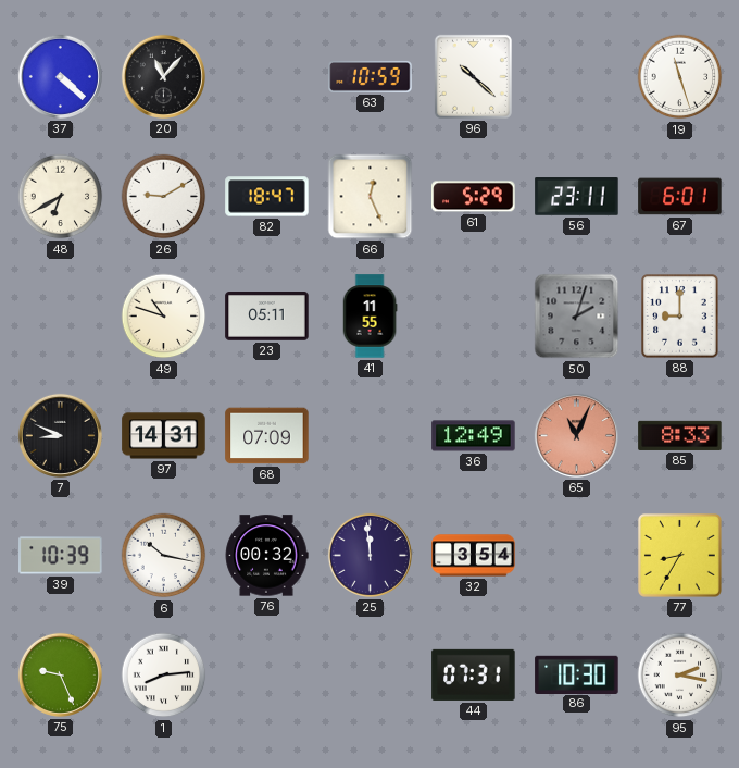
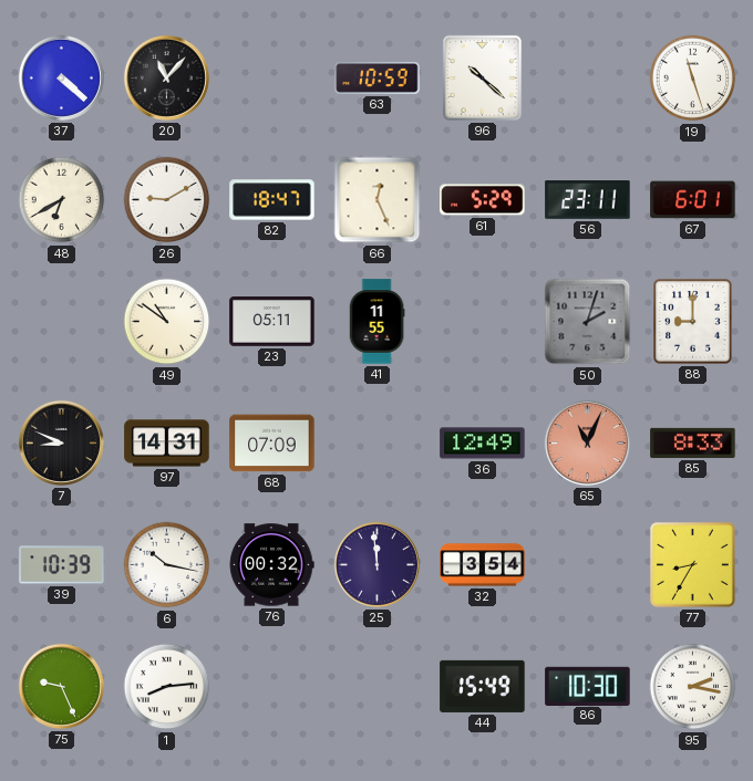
49: 10:48 -> 10:51
44: 07:31 -> 15:49
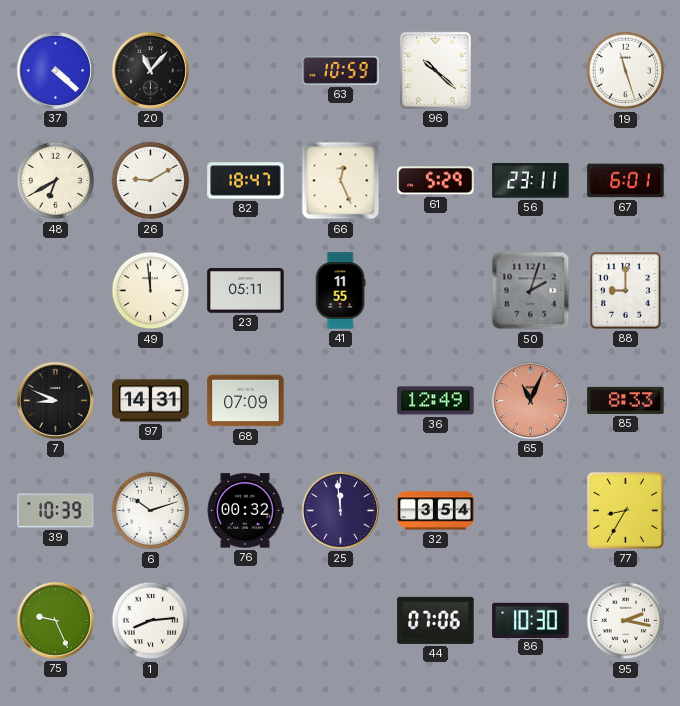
49: 10:51 -> 11:59
6: 10:17 -> 10:12
44: 15:49 -> 07:06
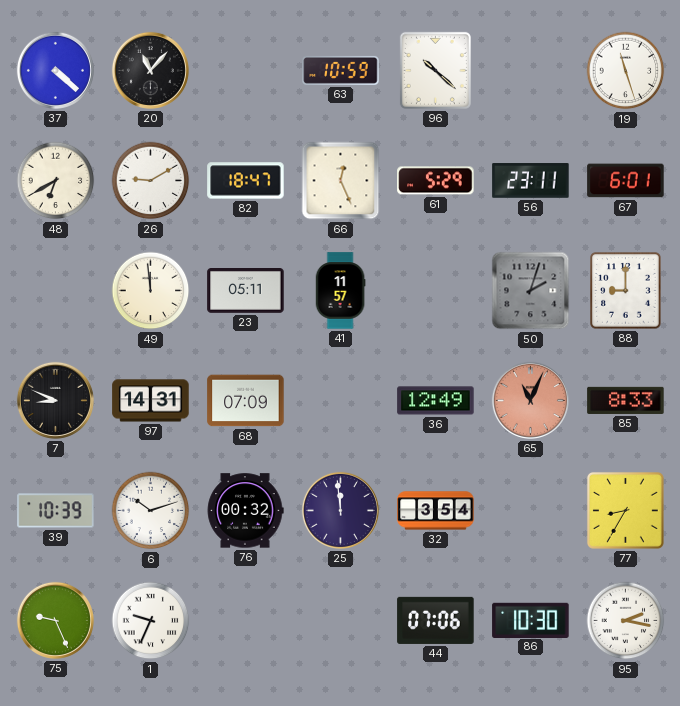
41: 11:55 -> 11:57
1: 8:14 -> 9:34
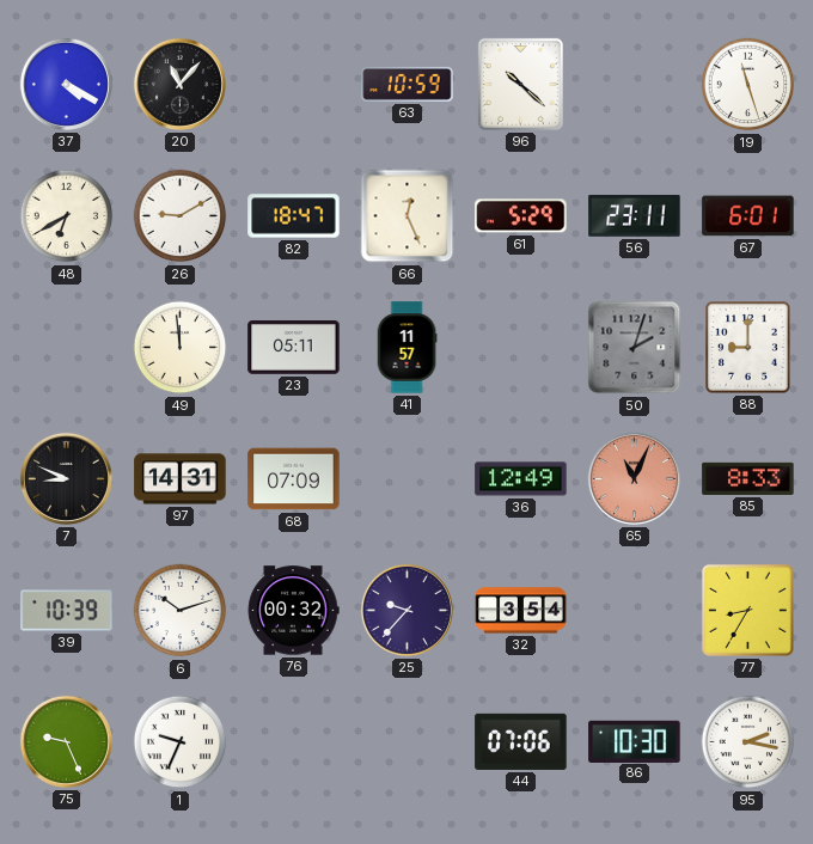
37: 4:22 -> 4:20
25: 11:59 -> 9:37
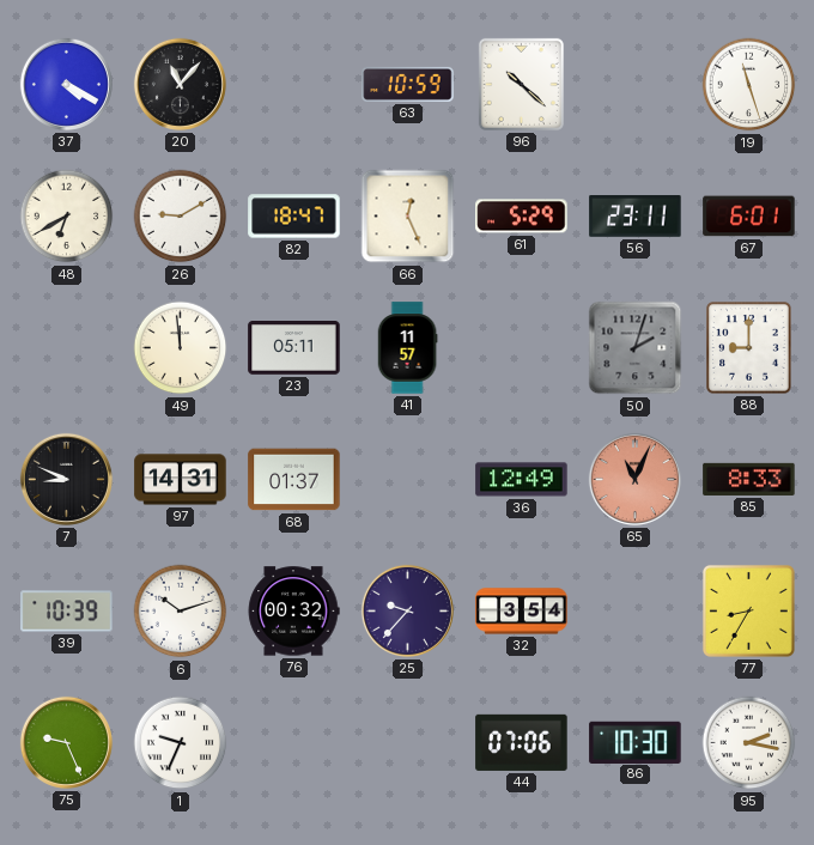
68: 07:09 -> 01:37
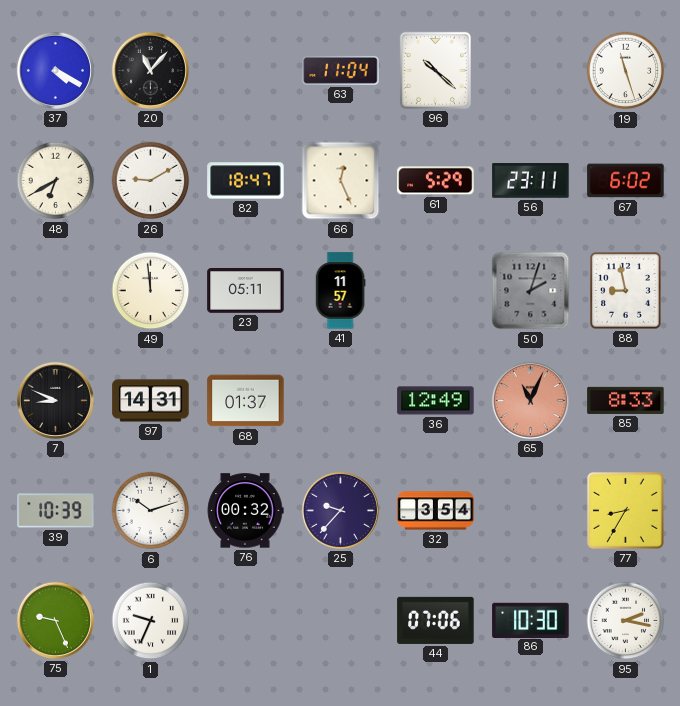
63: 10:59 -> 11:04
67: 6:01 -> 6:02
88: 9:00 -> 8:58
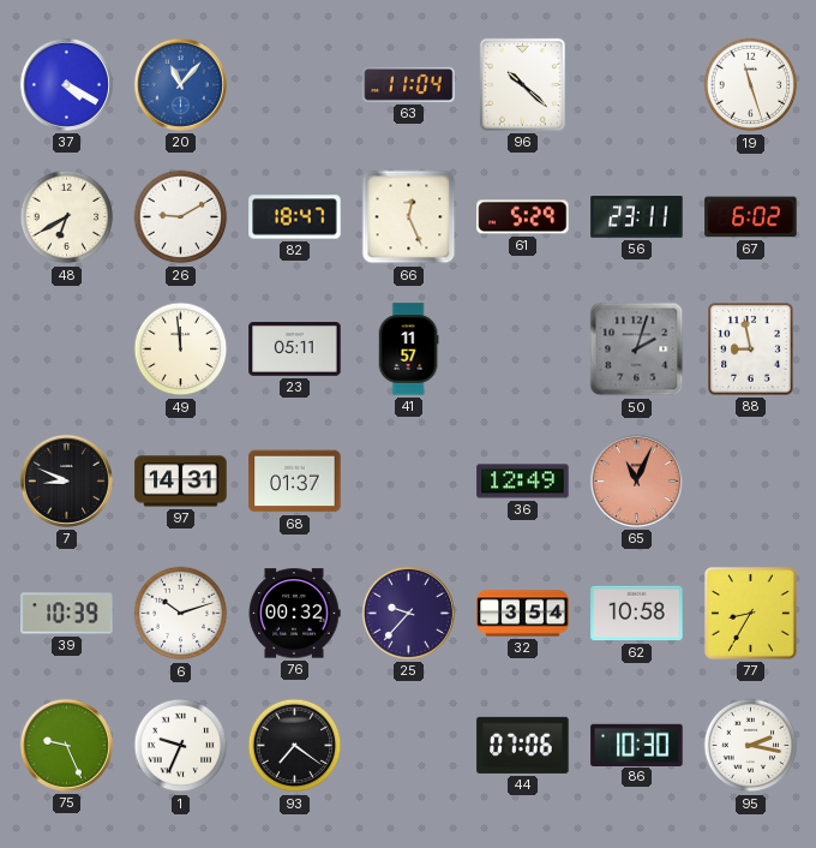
20 dial: black -> blue
85: 8:33 -> none
62: none -> 10:58
93: none -> 7:21
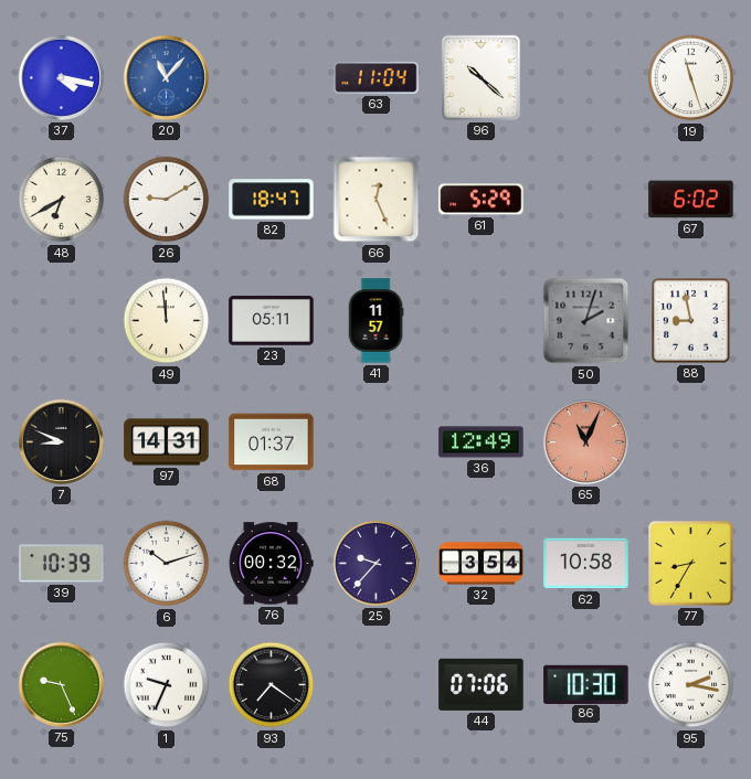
37: 4:20 -> 4:17
56: 23:11 -> none
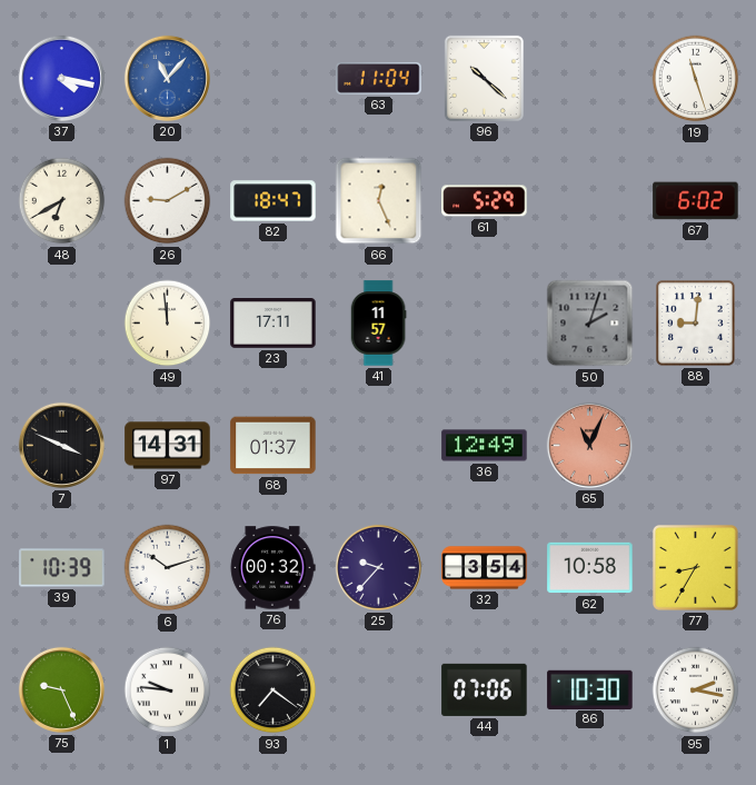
23: 05:11 -> 17:11
88: 8:58 -> 9:01
7: 8:49 -> 3:49
1: 9:34 -> 9:46
